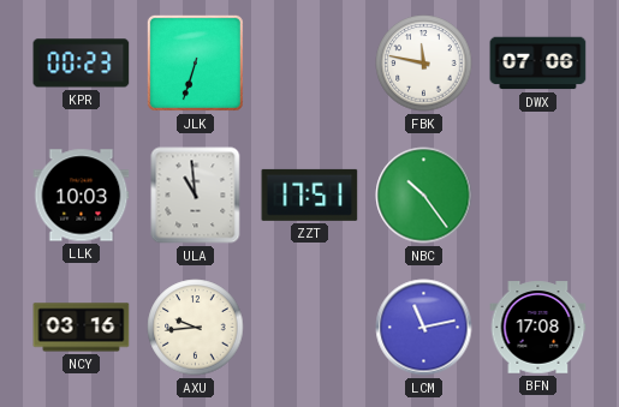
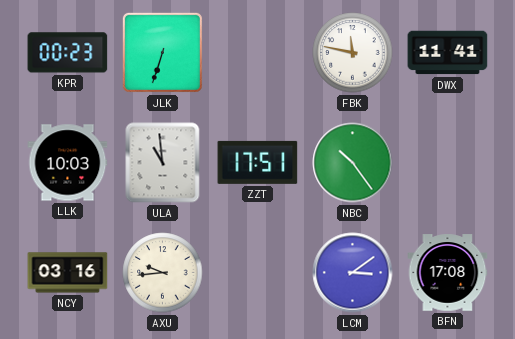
DWX: 07:06 -> 11:41
LCM: 11:13 -> 3:09
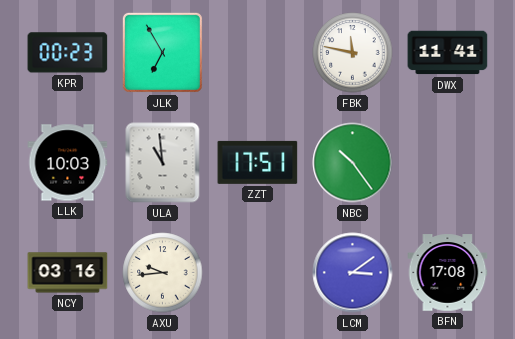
JLK: 6:33 -> 6:55
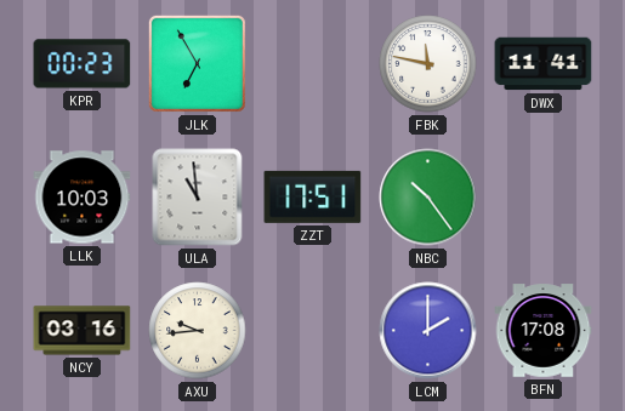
LCM: 3:09 -> 2:00
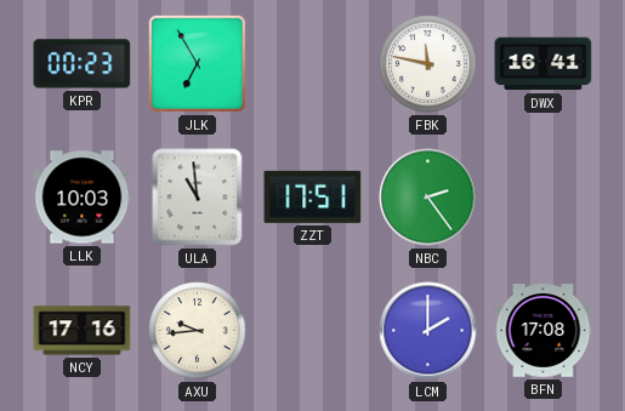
DWX: 11:41 -> 16:41
NBC: 10:24 -> 2:24
NCY: 03:16 -> 17:16
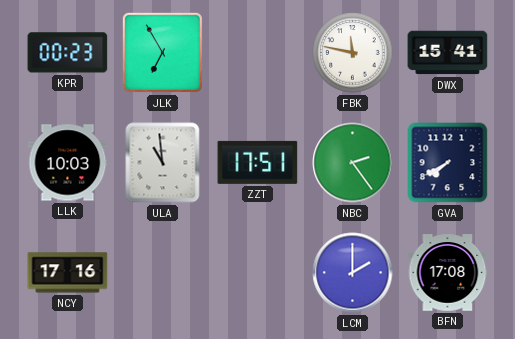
DWX: 16:41 -> 15:41
GVA: none -> 7:40
AXU: 9:44 -> none
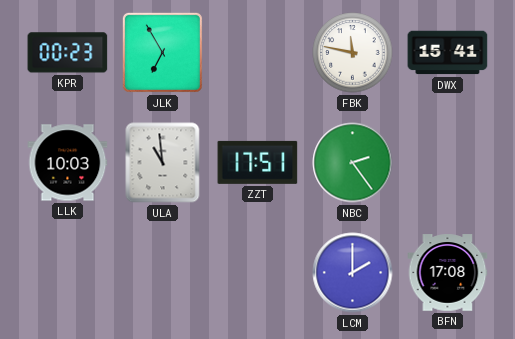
GVA: 7:40 -> none
NCY: 17:16 -> none
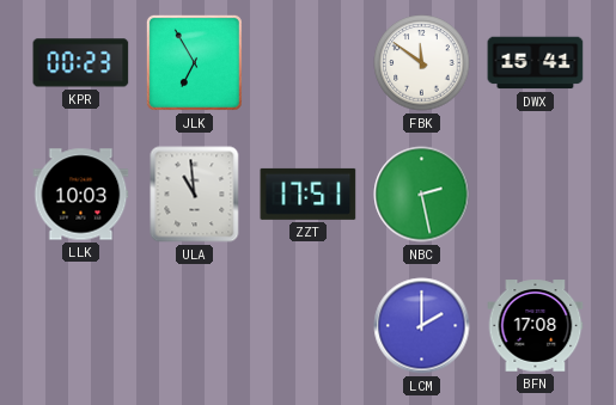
FBK: 11:47 -> 11:51
NBC: 2:24 -> 2:28
